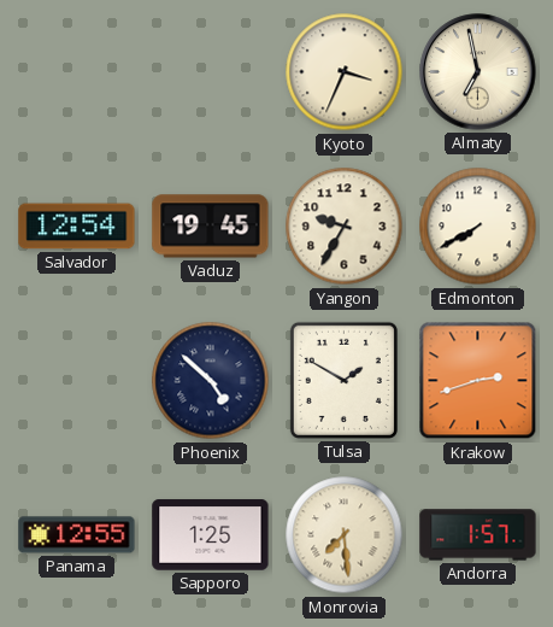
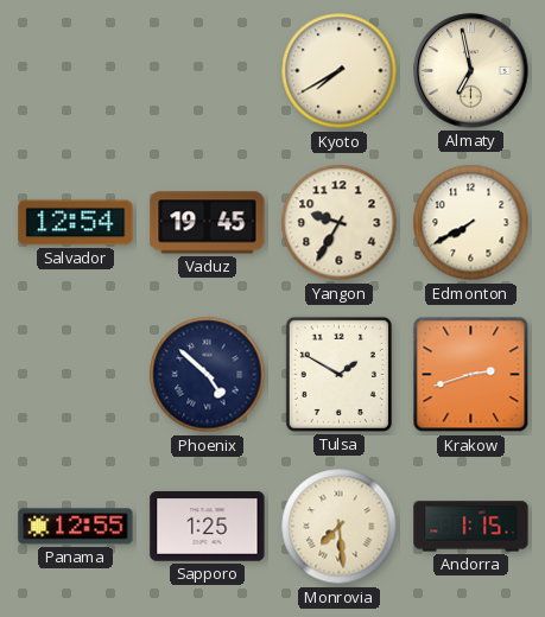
Kyoto: 3:34 -> 7:40
Andorra: 1:57 -> 1:15
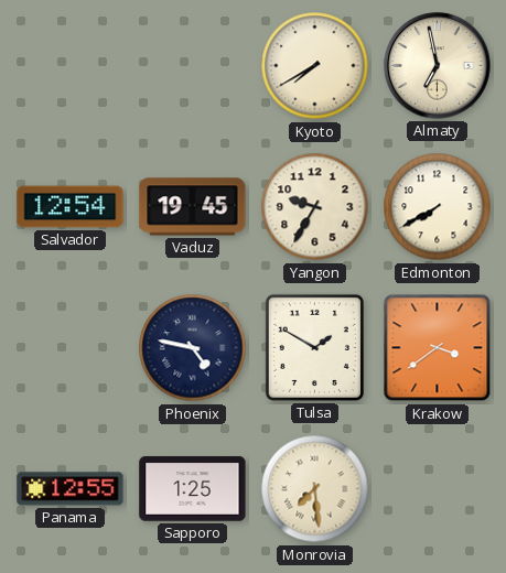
Phoenix: 4:52 -> 4:47
Krakow: 2:42 -> 3:39
Andorra: 1:15 -> none
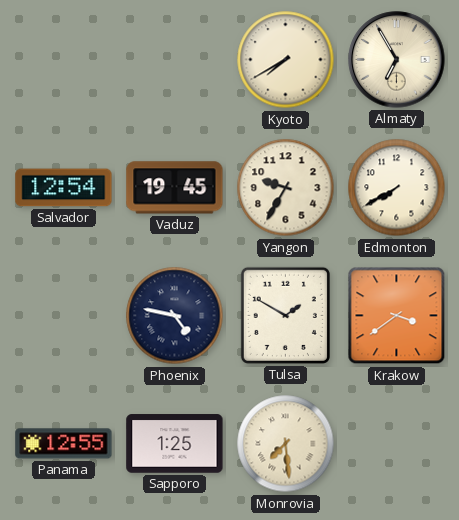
Almaty: 6:58 -> 6:55
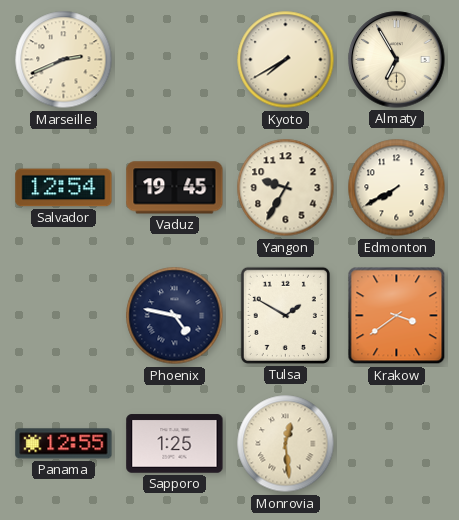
Marseille: none -> 2:41
Monrovia: 7:29 -> 12:29
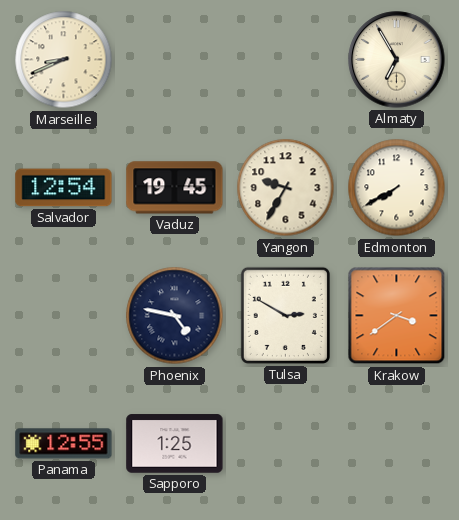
Marseille: 2:41 -> 8:41
Kyoto: 7:40 -> none
Tulsa: 1:50 -> 2:50
Monrovia: 12:29 -> none
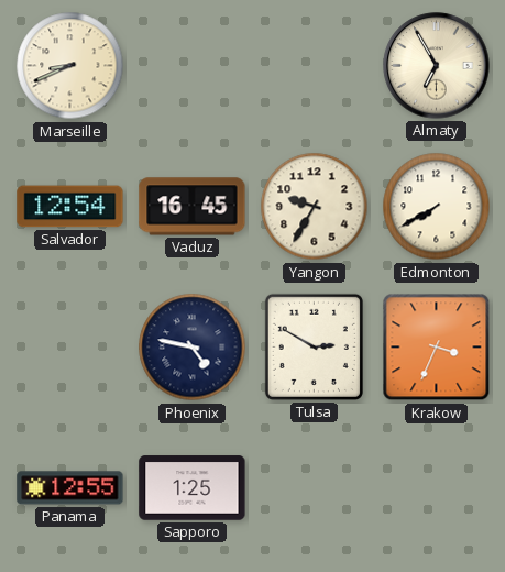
Vaduz: 19:45 -> 16:45
Krakow: 3:39 -> 3:34
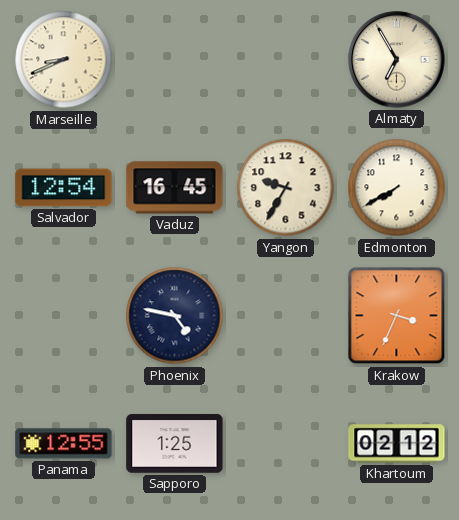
Tulsa: 2:50 -> none
Khartoum: none -> 02:12
